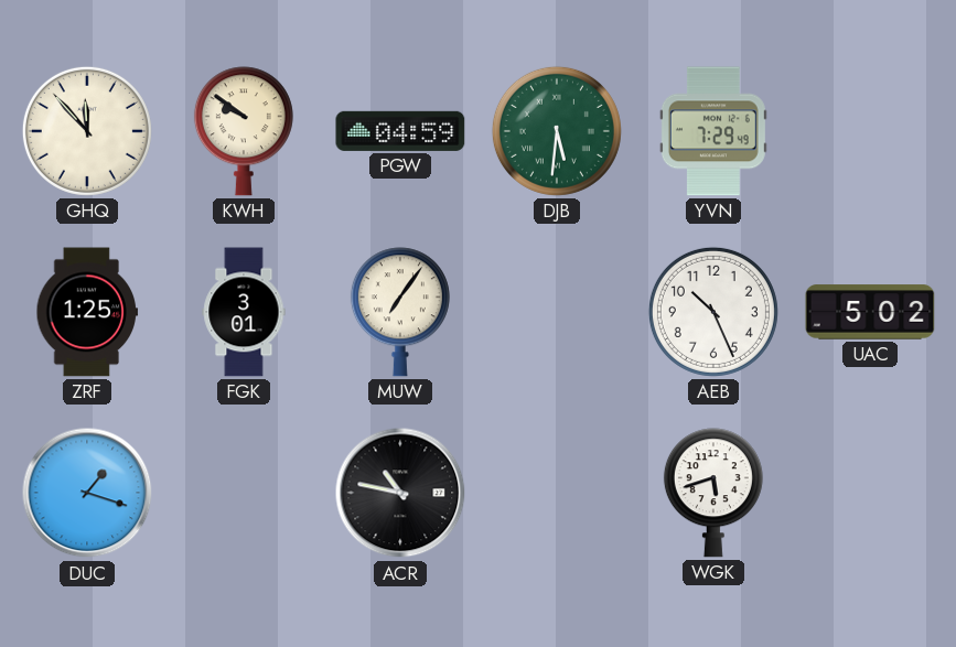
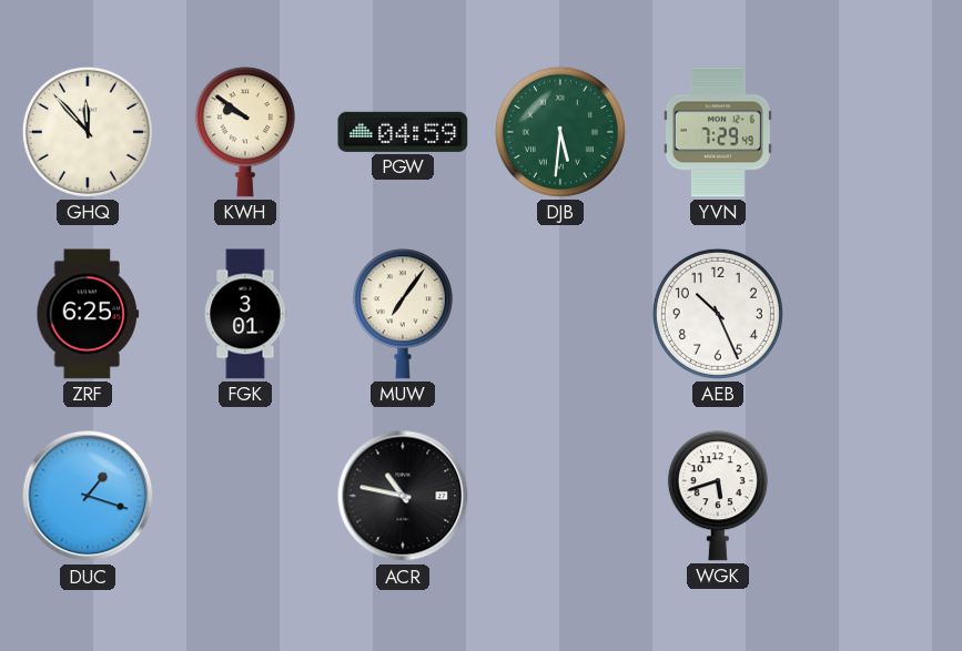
ZRF: 1:25 -> 6:25
UAC: 5:02 -> none
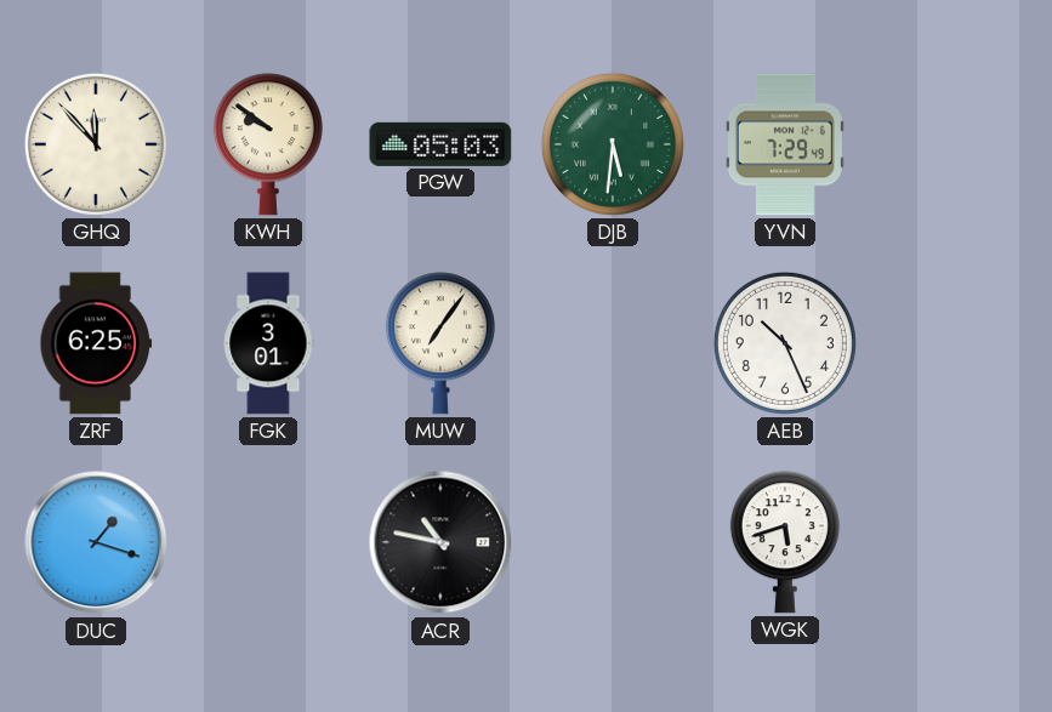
PGW: 04:59 -> 05:03
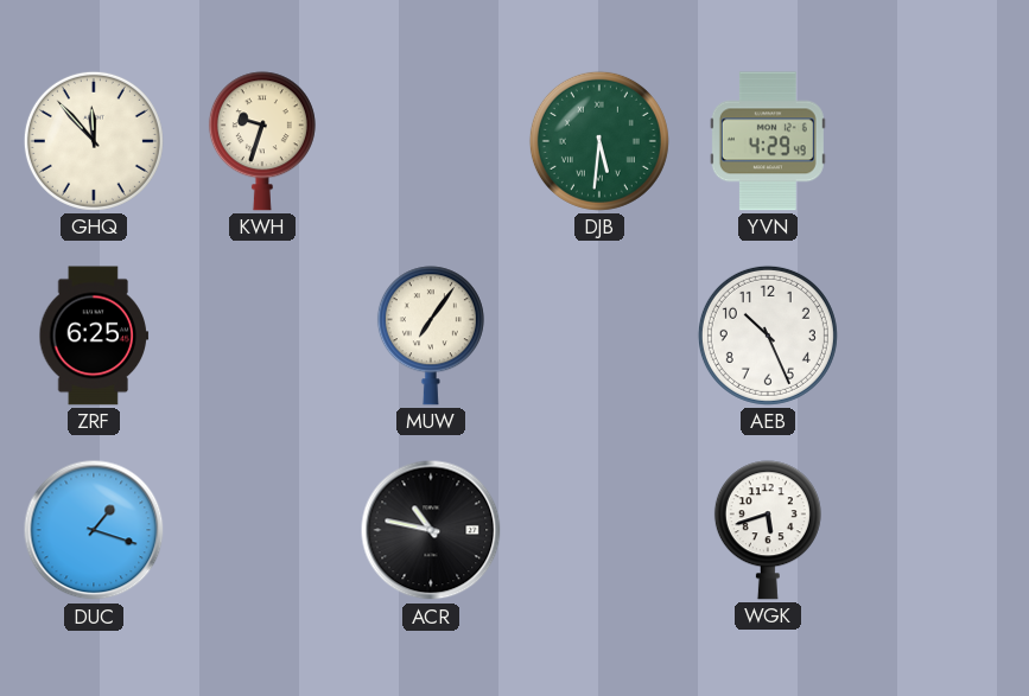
KWH: 9:51 -> 9:33
PGW: 05:03 -> none
YVN: 7:29 -> 4:29
FGK: 3:01 -> none
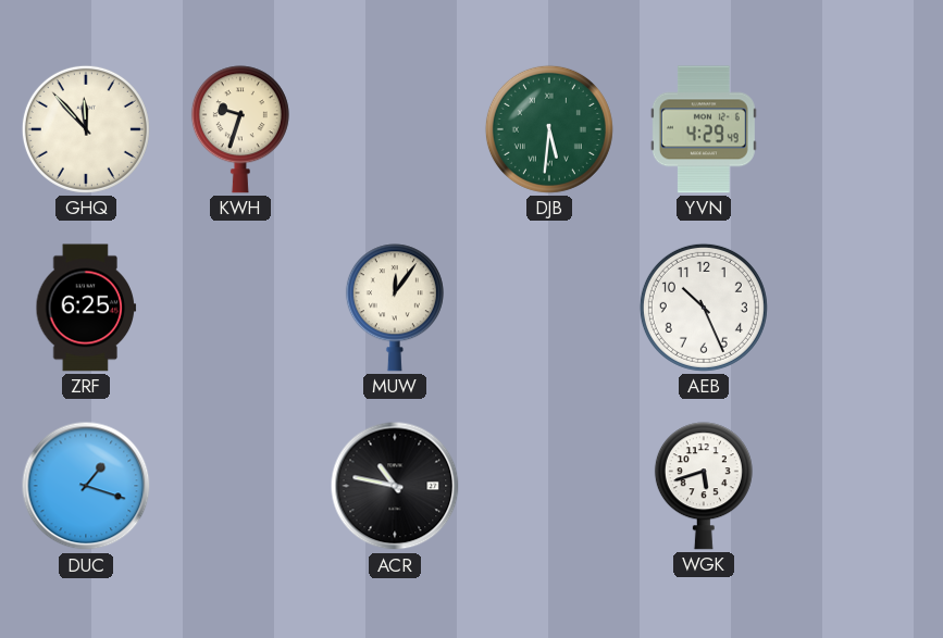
MUW: 7:06 -> 12:06
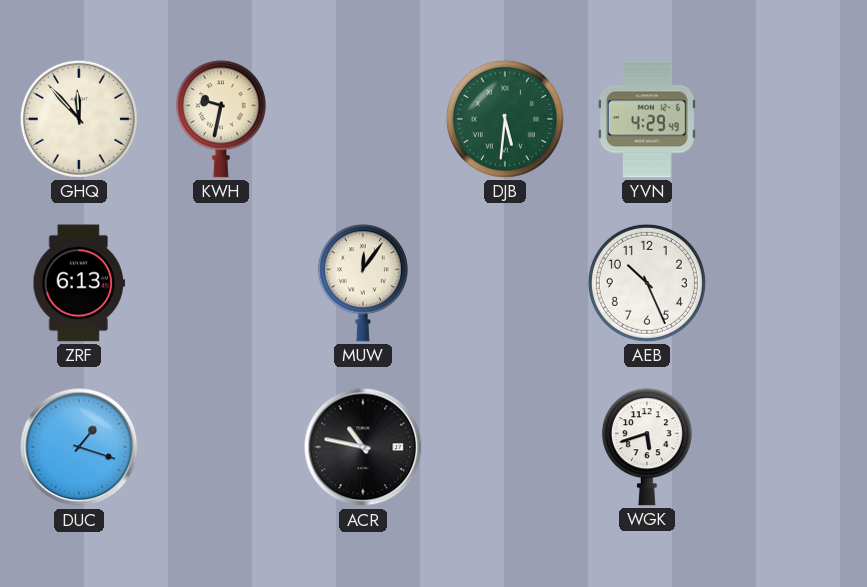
KWH: 9:33 -> 9:32
ZRF: 6:25 -> 6:13
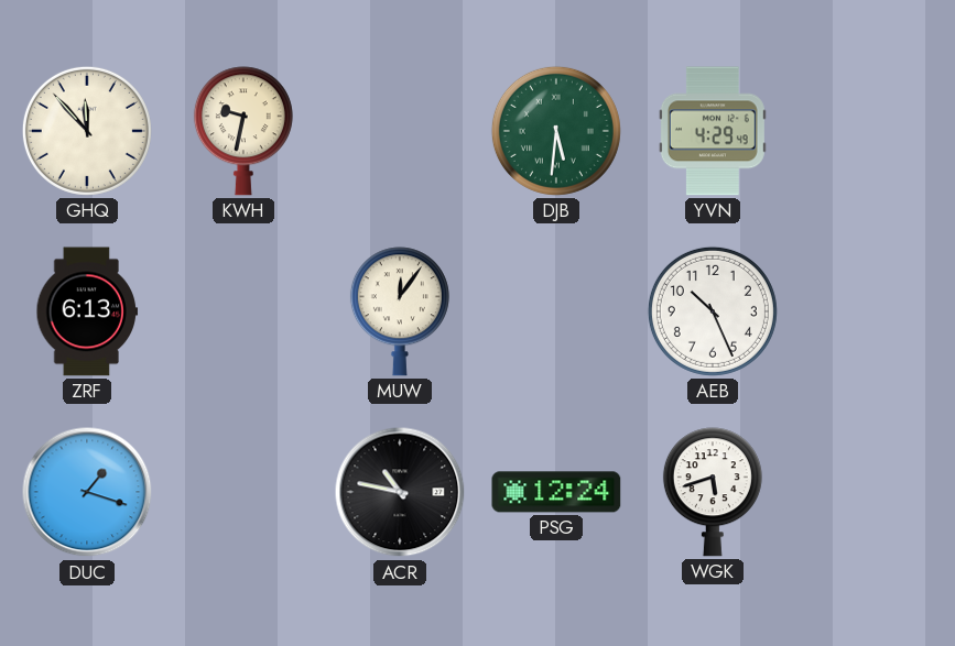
PSG: none -> 12:24
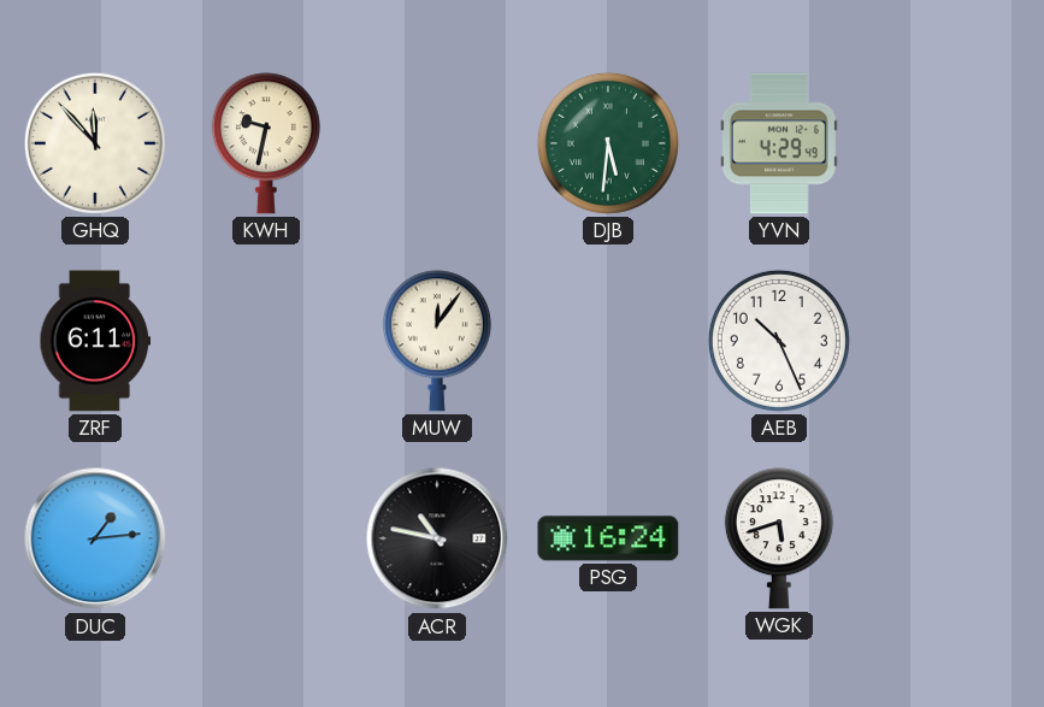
ZRF: 6:13 -> 6:11
DUC: 1:18 -> 1:14
PSG: 12:24 -> 16:24
